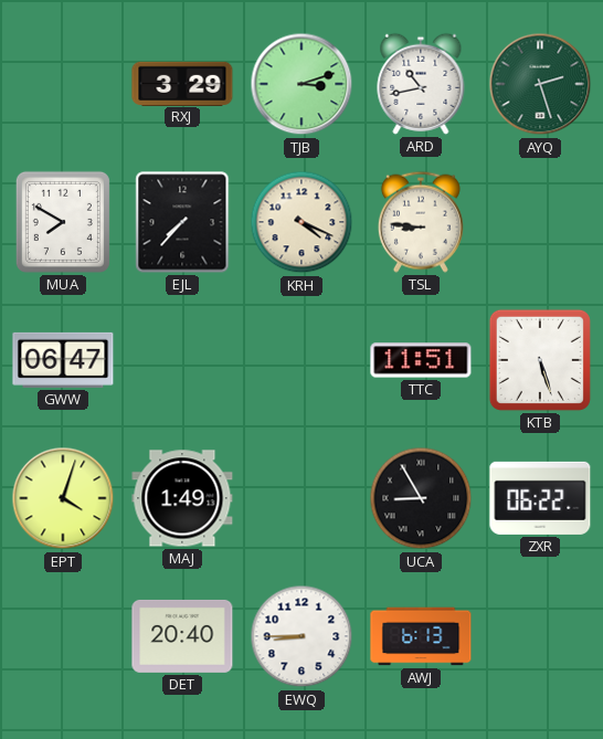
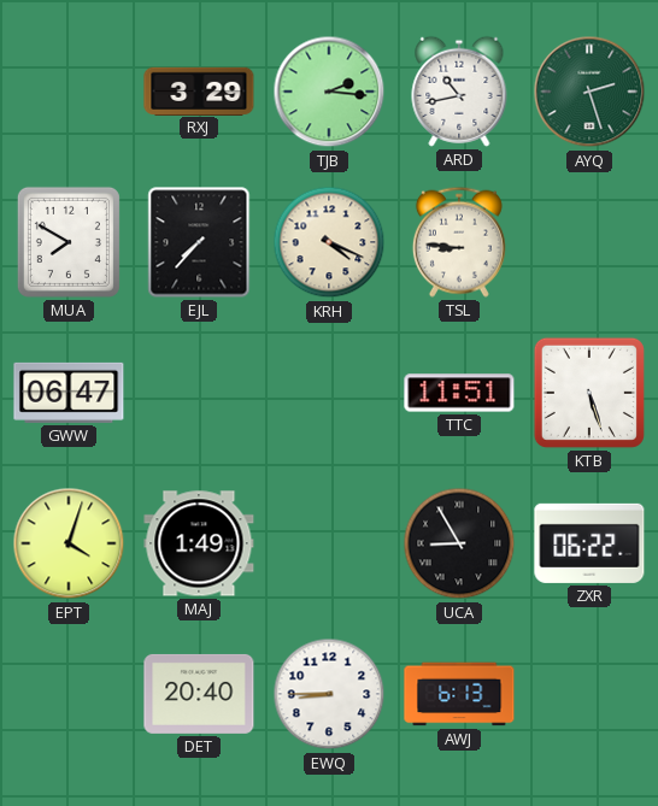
TJB: 3:12 -> 2:16
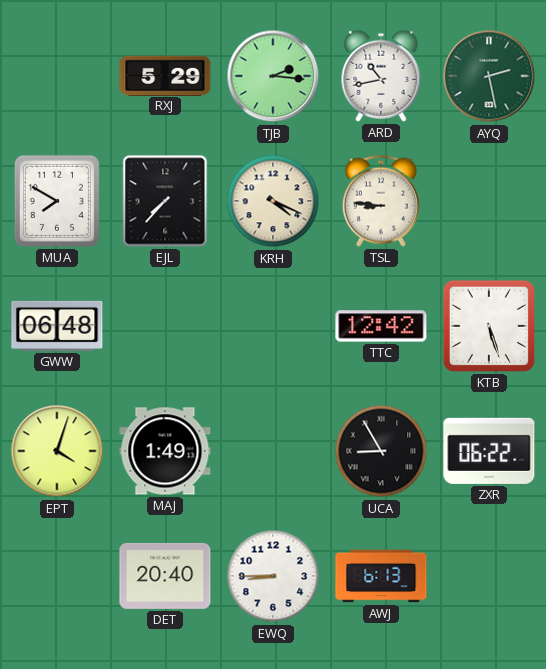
RXJ: 3:29 -> 5:29
AYQ: 2:27 -> 2:28
GWW: 06:47 -> 06:48
TTC: 11:51 -> 12:42
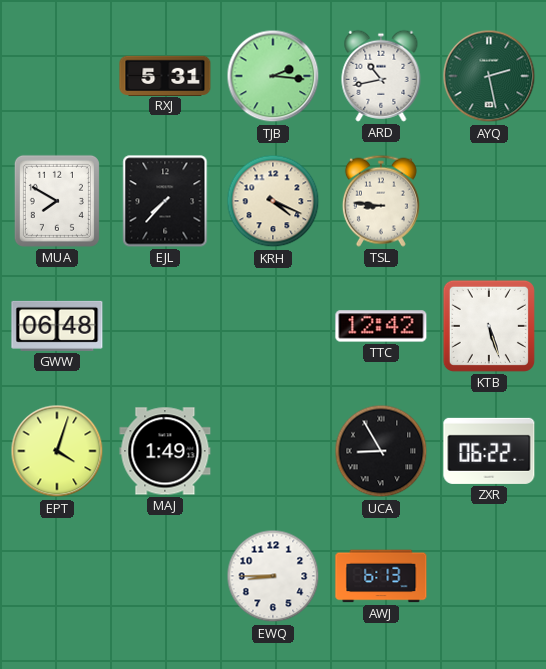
RXJ: 5:29 -> 5:31
DET: 20:40 -> none
